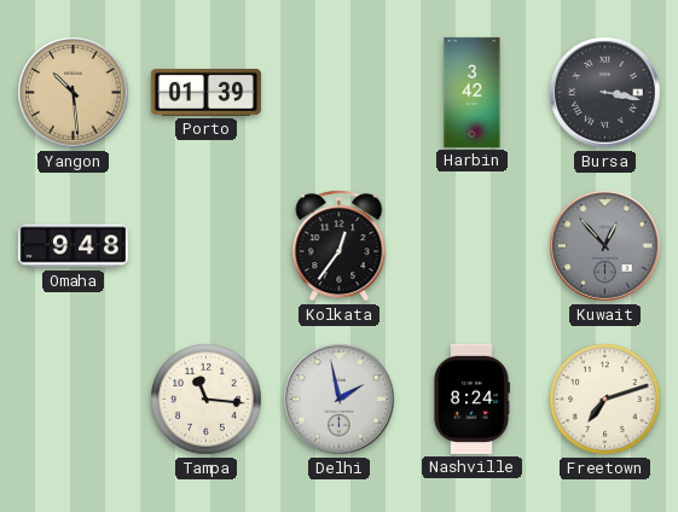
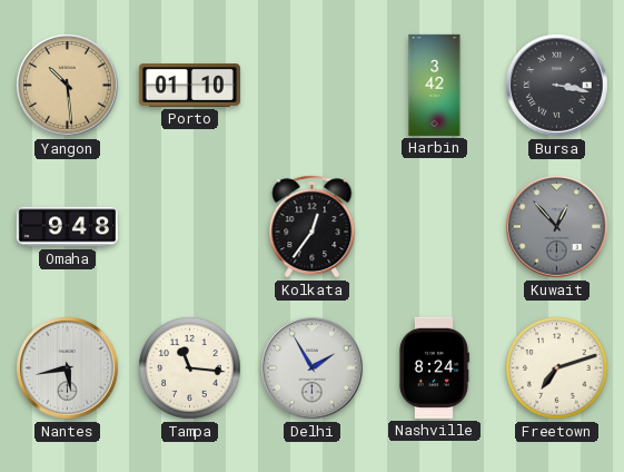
Porto: 01:39 -> 01:10
Nantes: none -> 5:43
Delhi: 1:58 -> 1:55
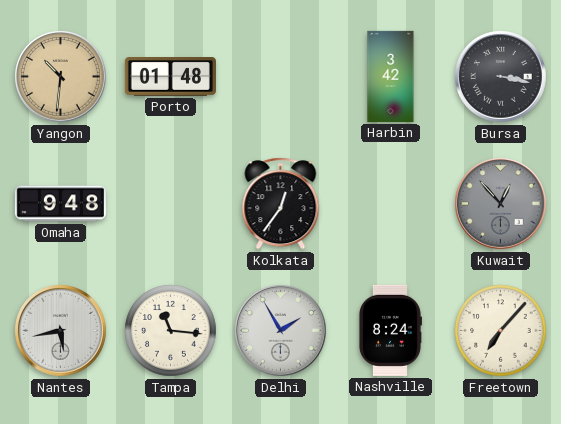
Yangon: 10:29 -> 10:31
Porto: 01:10 -> 01:48
Freetown: 7:12 -> 7:07
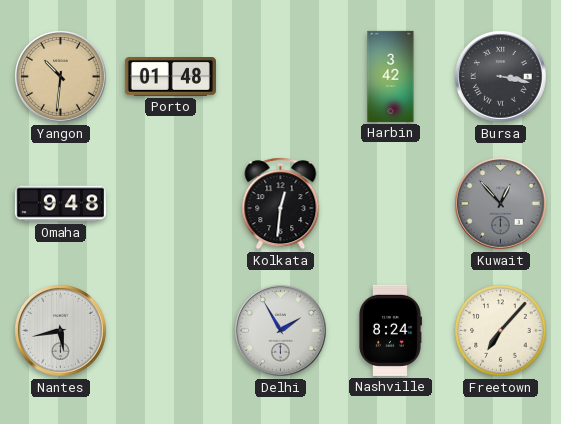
Kolkata: 12:36 -> 12:31
Tampa: 11:16 -> none
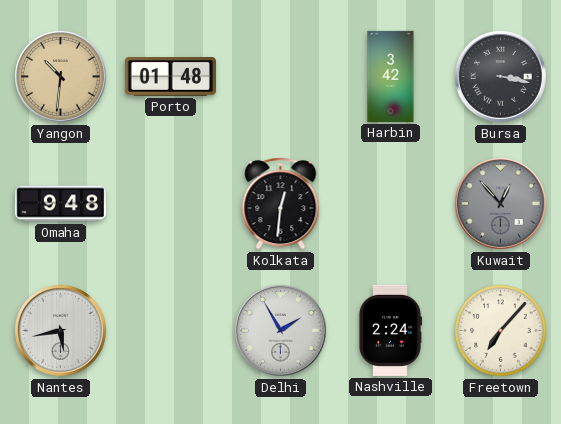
Nashville: 8:24 -> 2:24
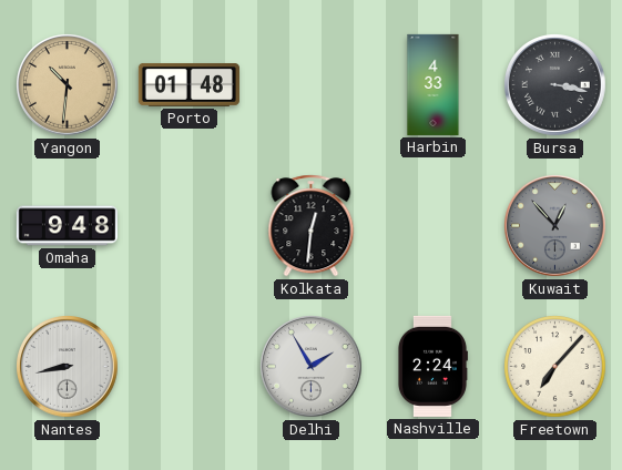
Harbin: 3:42 -> 4:33
Nantes: 5:43 -> 8:43
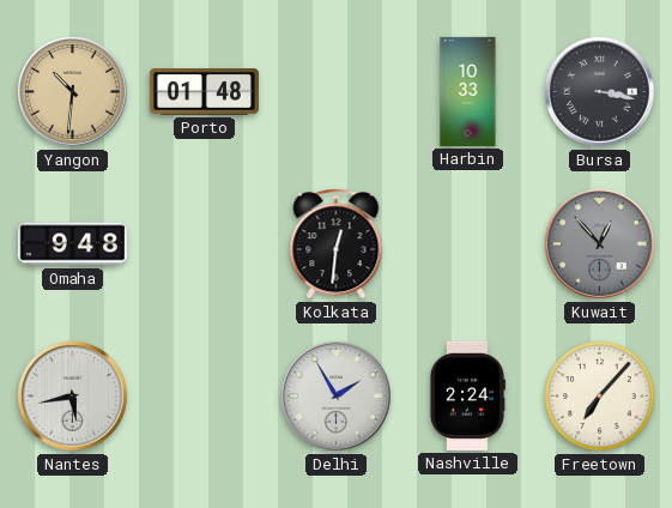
Harbin: 4:33 -> 10:33
Nantes: 8:43 -> 5:43
